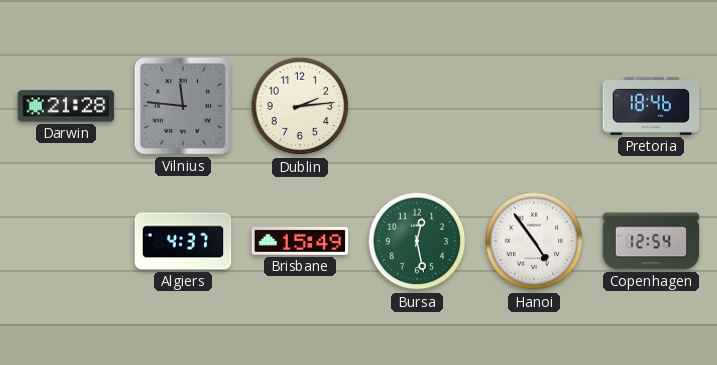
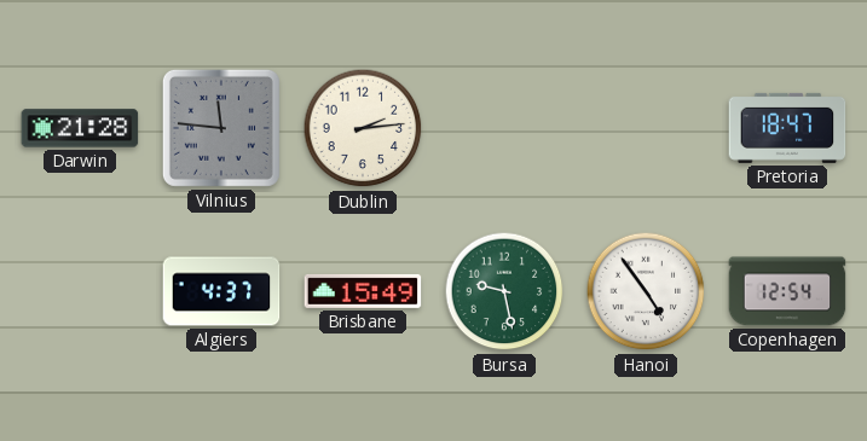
Pretoria: 18:46 -> 18:47
Bursa: 12:28 -> 9:28
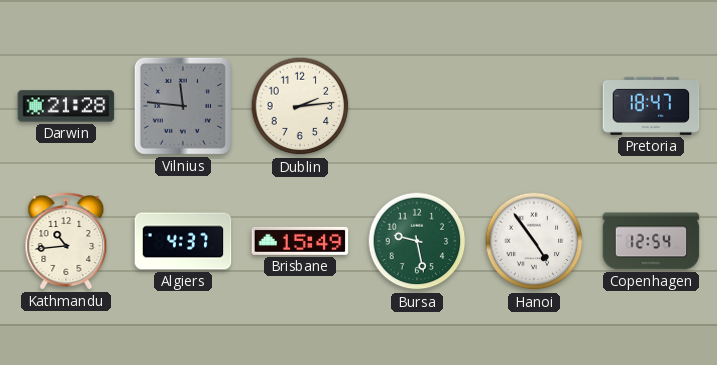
Kathmandu: none -> 10:44
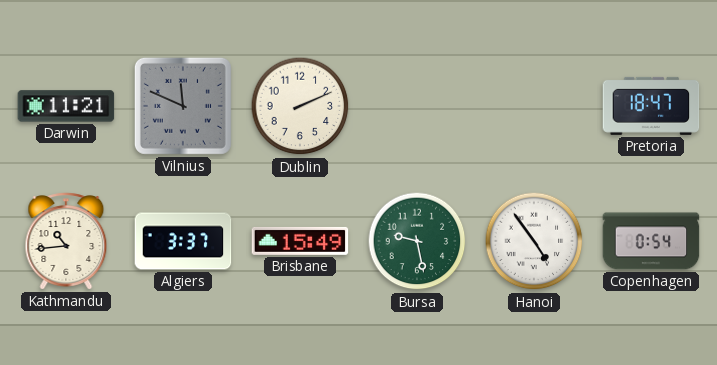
Darwin: 21:28 -> 11:21
Vilnius: 11:46 -> 11:49
Dublin: 2:14 -> 2:11
Algiers: 4:37 -> 3:37
Copenhagen: 12:54 -> 0:54
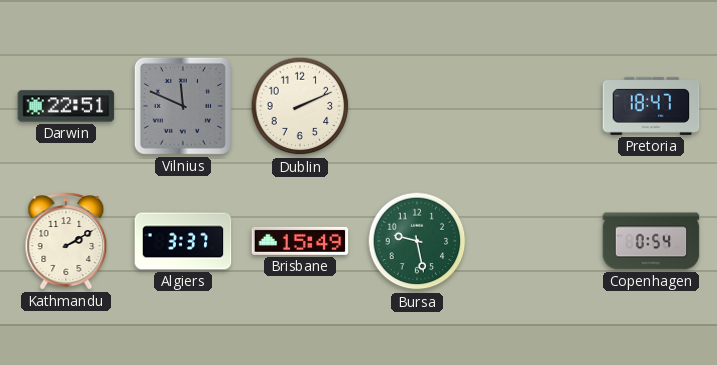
Darwin: 11:21 -> 22:51
Kathmandu: 10:44 -> 2:10
Hanoi: 4:54 -> none
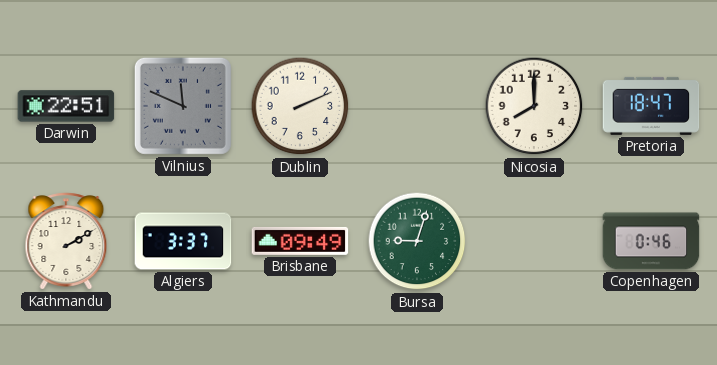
Nicosia: none -> 8:00
Brisbane: 15:49 -> 09:49
Bursa: 9:28 -> 9:03
Copenhagen: 0:54 -> 0:46
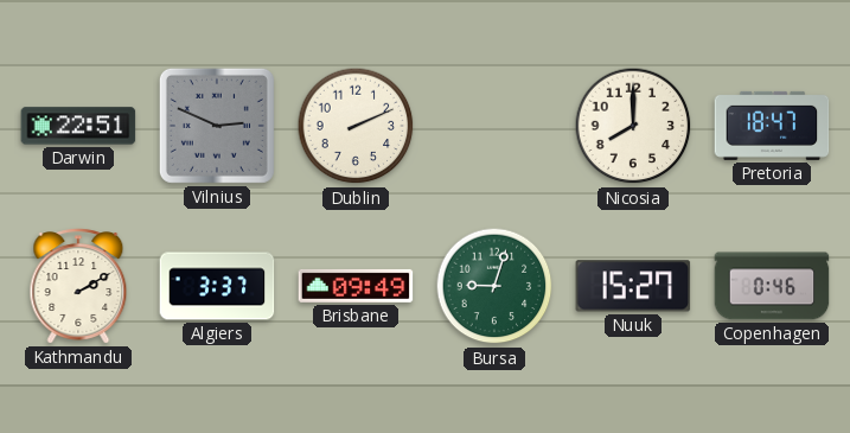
Vilnius: 11:49 -> 2:49
Nuuk: none -> 15:27
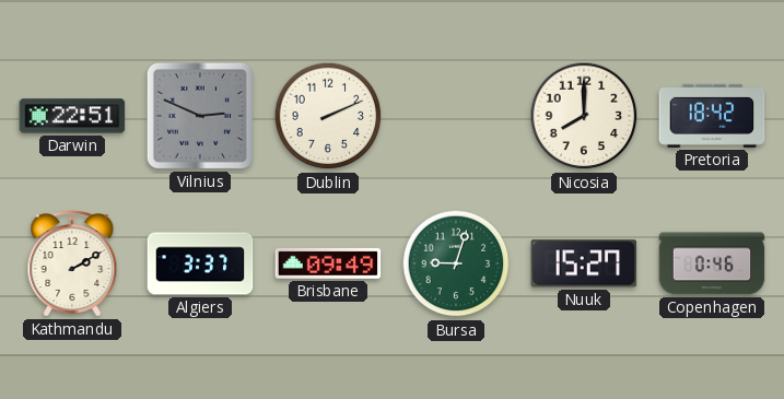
Pretoria: 18:47 -> 18:42
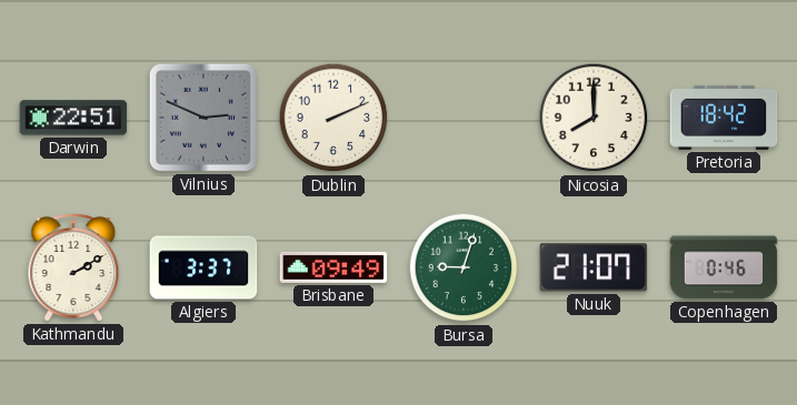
Nuuk: 15:27 -> 21:07
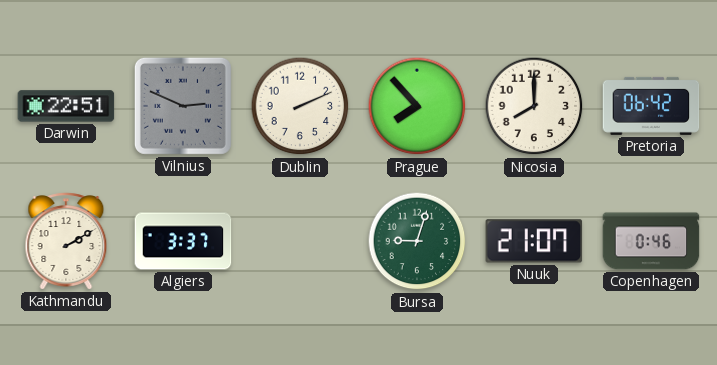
Prague: none -> 7:53
Pretoria: 18:42 -> 06:42
Brisbane: 09:49 -> none
